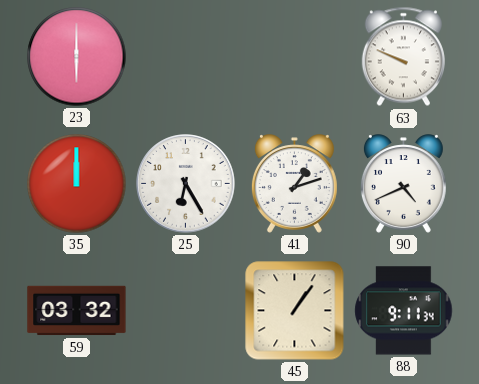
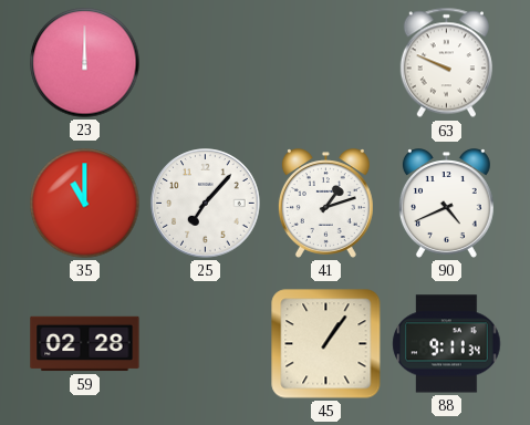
23: 6:00 -> 12:00
35: 12:00 -> 11:00
25: 6:25 -> 7:07
59: 03:32 -> 02:28
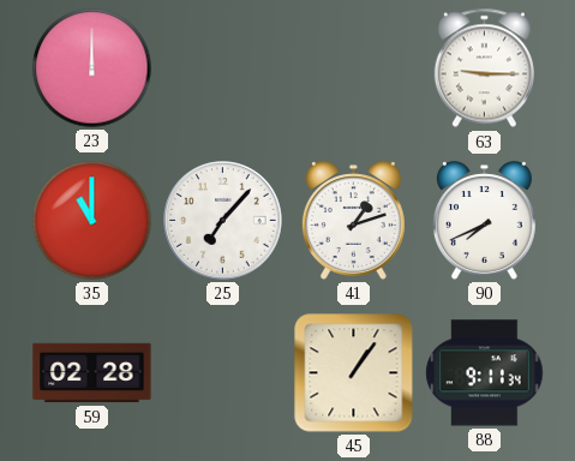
63: 9:49 -> 9:15
90: 4:41 -> 7:41
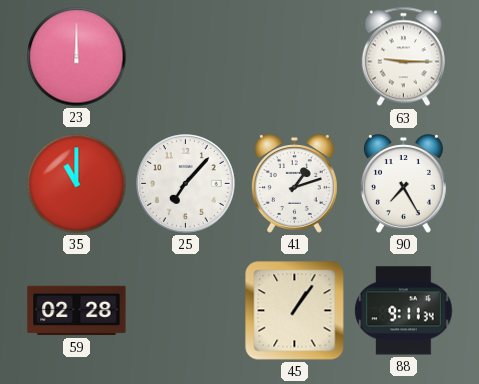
90: 7:41 -> 7:25
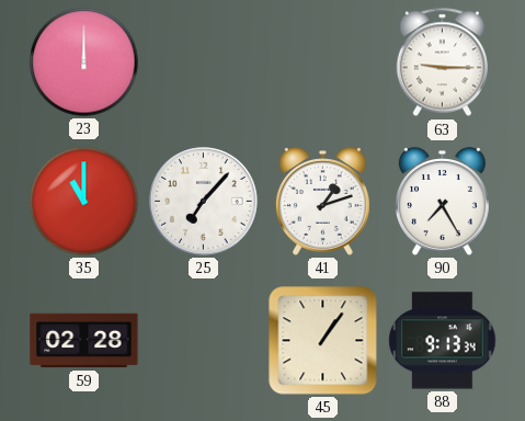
88: 9:11 -> 9:13
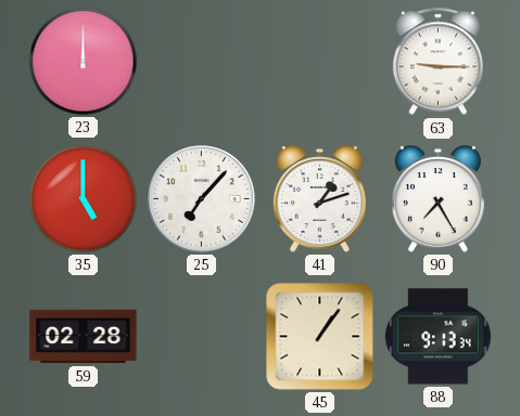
35: 11:00 -> 5:00
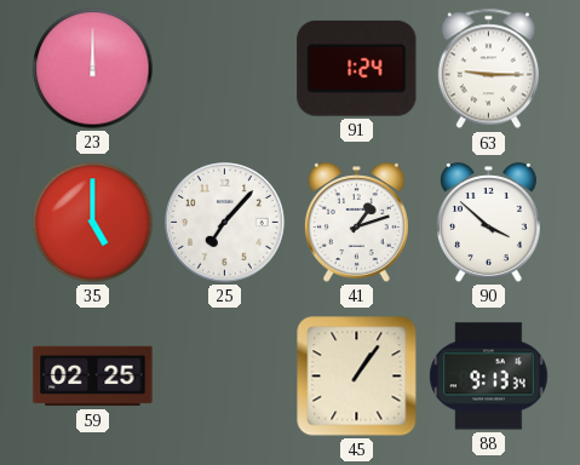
91: none -> 1:24
90: 7:25 -> 3:52
59: 02:28 -> 02:25
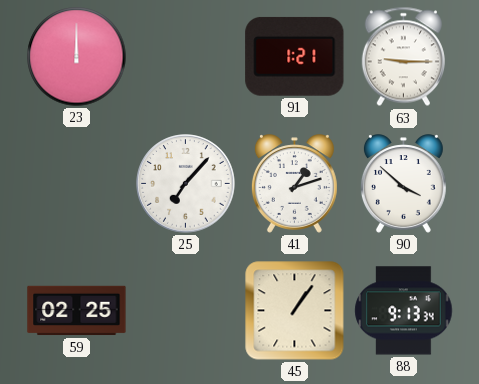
91: 1:24 -> 1:21
35: 5:00 -> none
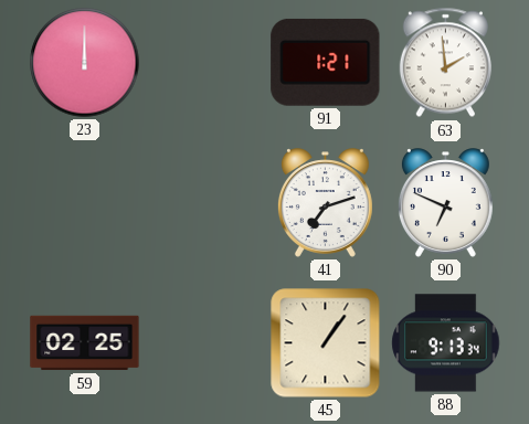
63: 9:15 -> 1:59
25: 7:07 -> none
41: 1:12 -> 7:12
90: 3:52 -> 6:49
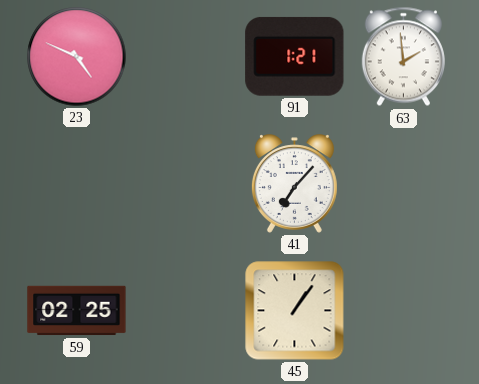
23: 12:00 -> 4:49
41: 7:12 -> 7:07
90: 6:49 -> none
88: 9:13 -> none
